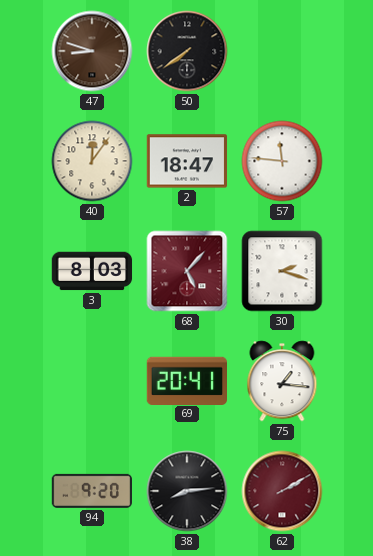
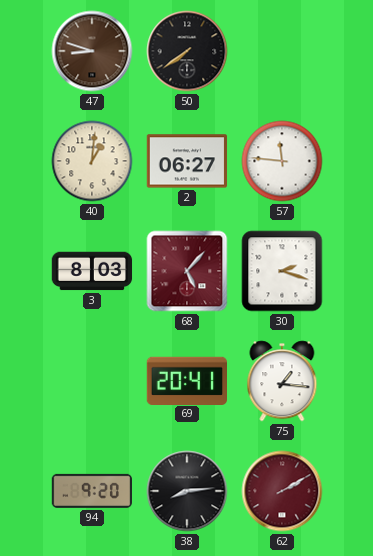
40: 12:06 -> 1:01
2: 18:47 -> 06:27
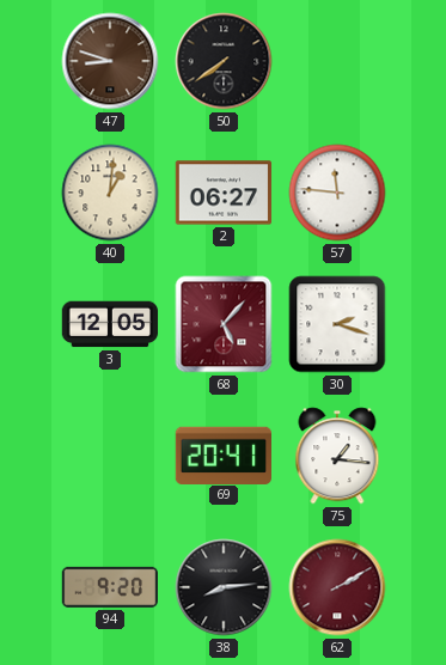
3: 8:03 -> 12:05
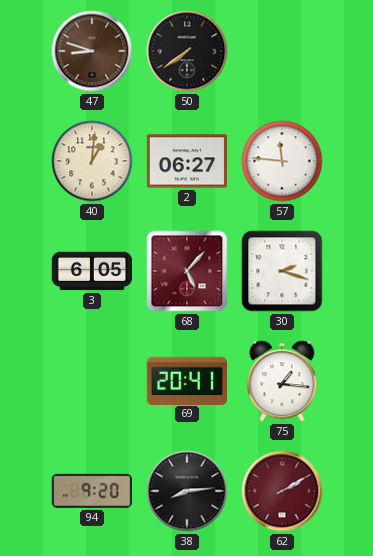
3: 12:05 -> 6:05
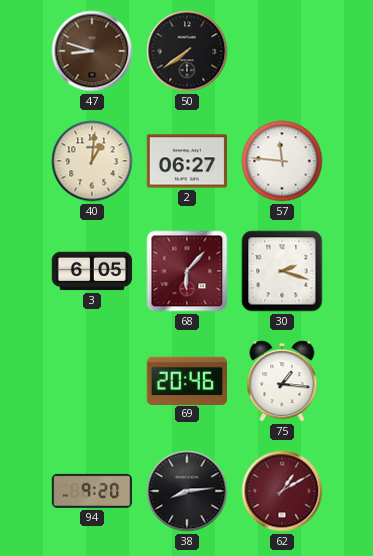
68: 5:07 -> 6:07
69: 20:41 -> 20:46
62: 2:10 -> 1:10
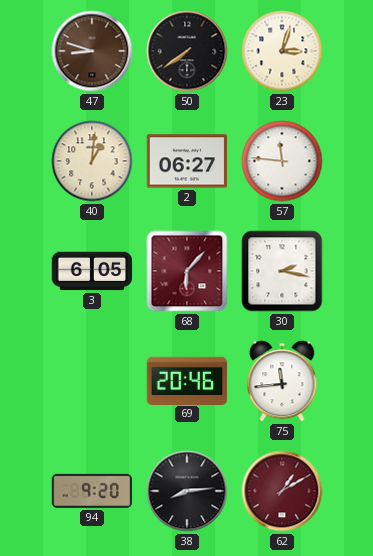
23: none -> 3:03
30: 2:18 -> 2:17
75: 1:16 -> 11:44
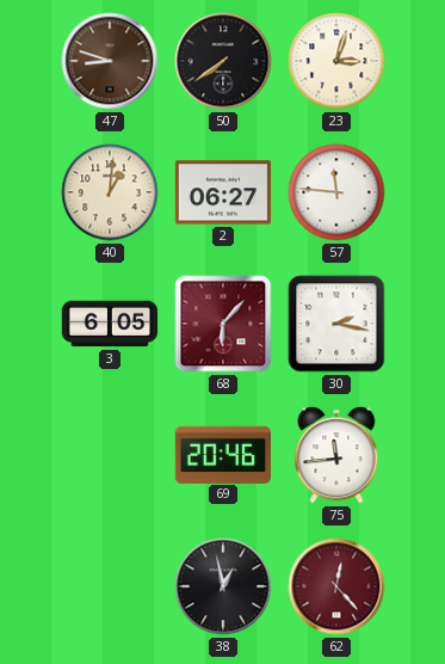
94: 9:20 -> none
38: 8:14 -> 12:58
62: 1:10 -> 12:23
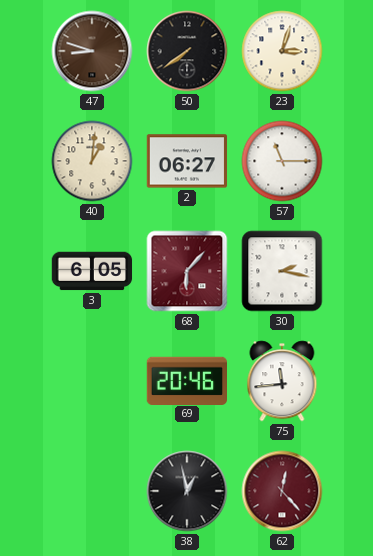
57: 11:46 -> 11:15
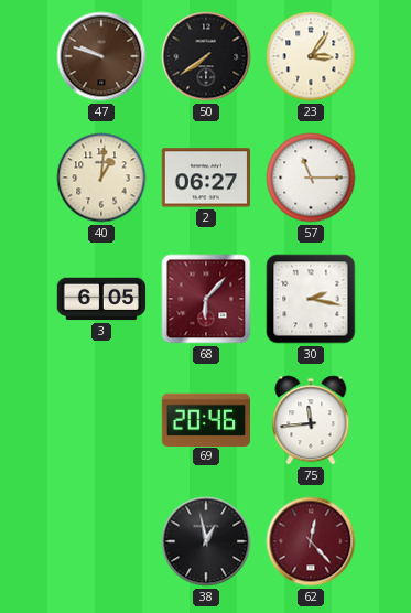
47: 8:48 -> 9:48
23: 3:03 -> 3:06
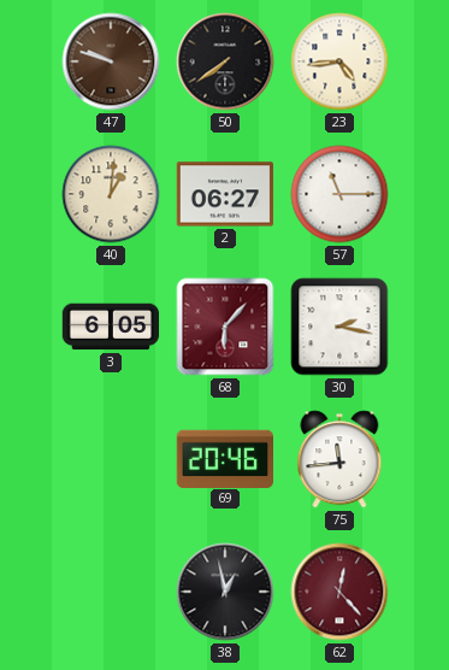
23: 3:06 -> 4:44
